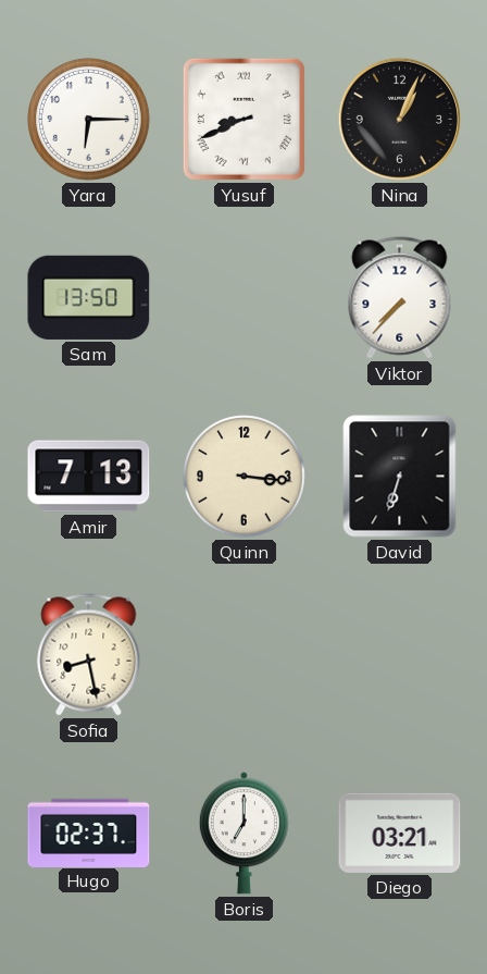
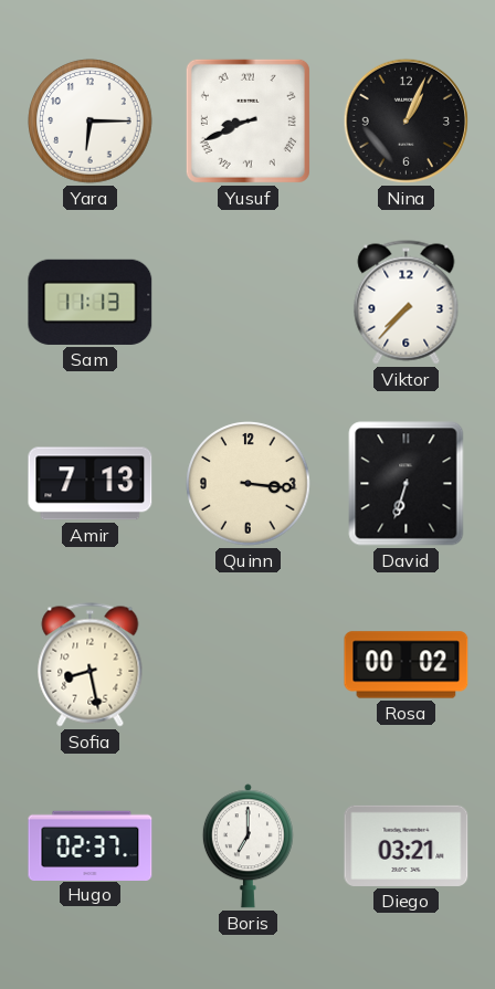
Sam: 13:50 -> 11:13
Rosa: none -> 00:02
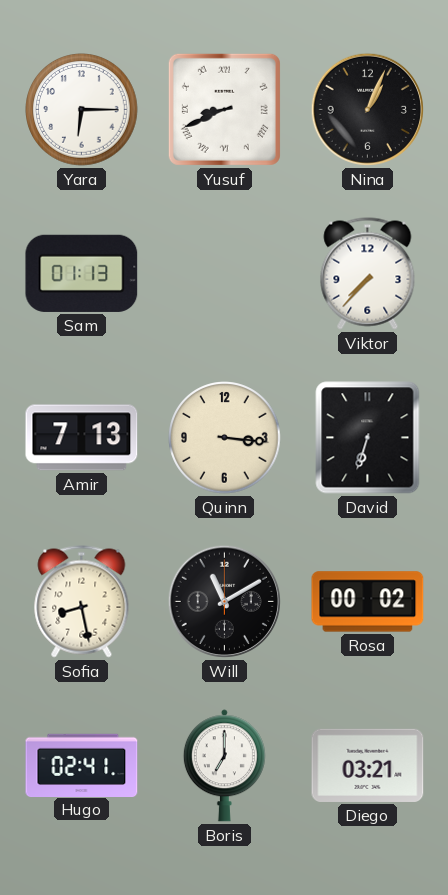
Sam: 11:13 -> 01:13
Will: none -> 11:10
Hugo: 02:37 -> 02:41
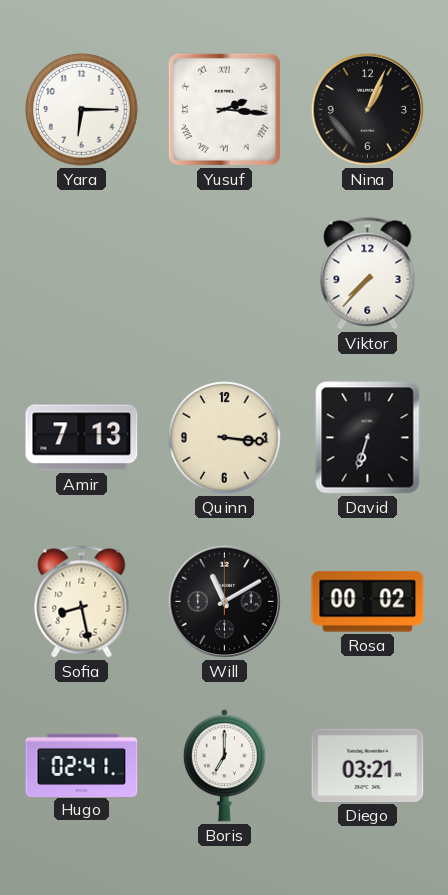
Yusuf: 8:41 -> 2:16
Sam: 01:13 -> none
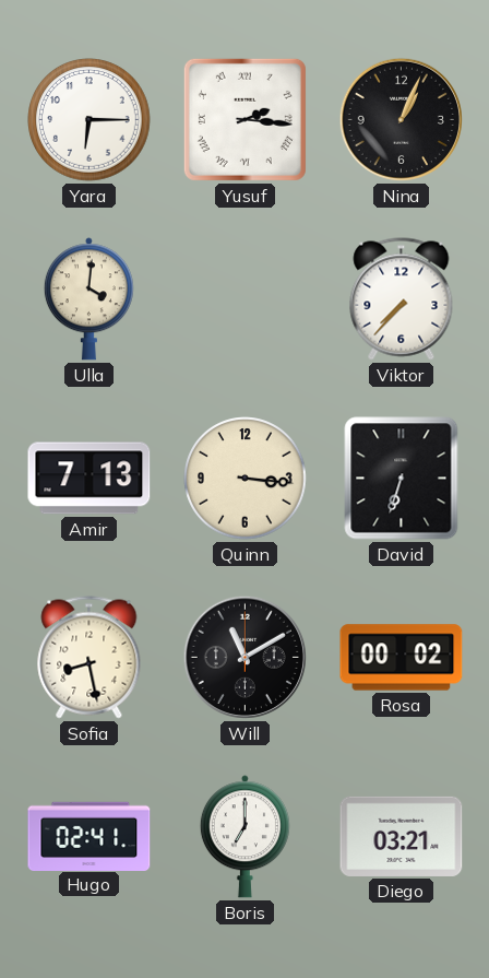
Ulla: none -> 4:01
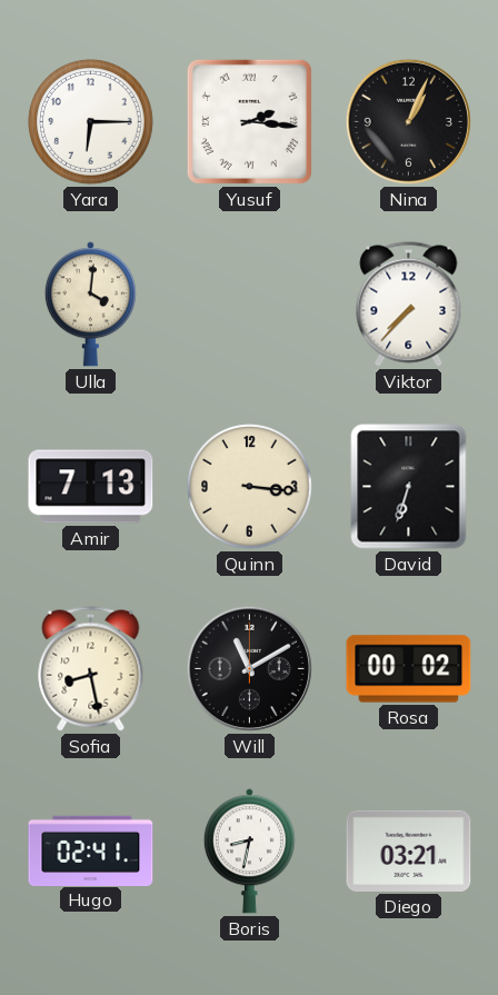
Boris: 7:00 -> 8:32
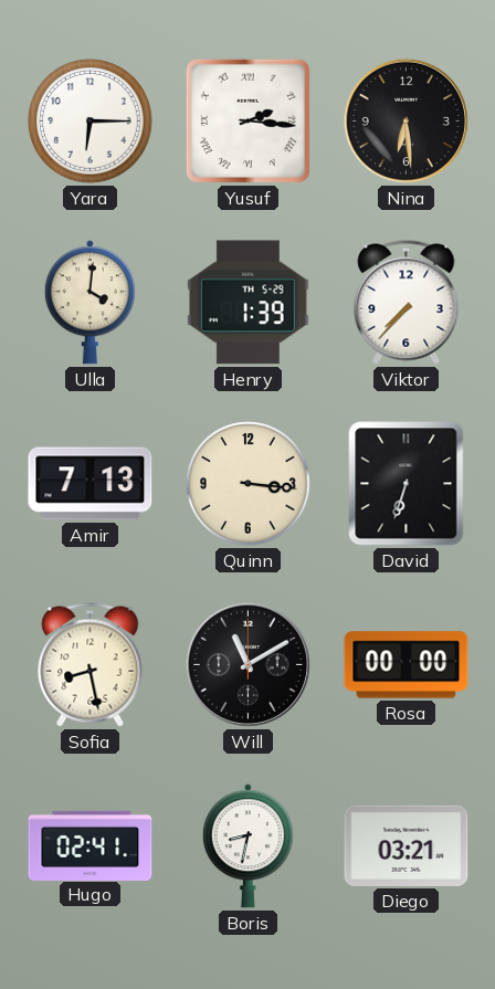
Nina: 1:04 -> 6:29
Henry: none -> 1:39
Rosa: 00:02 -> 00:00
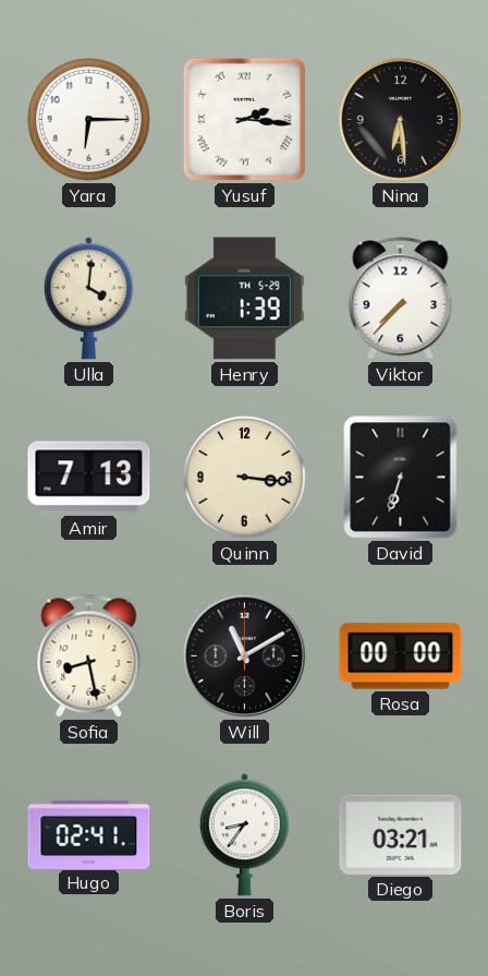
Boris: 8:32 -> 8:36
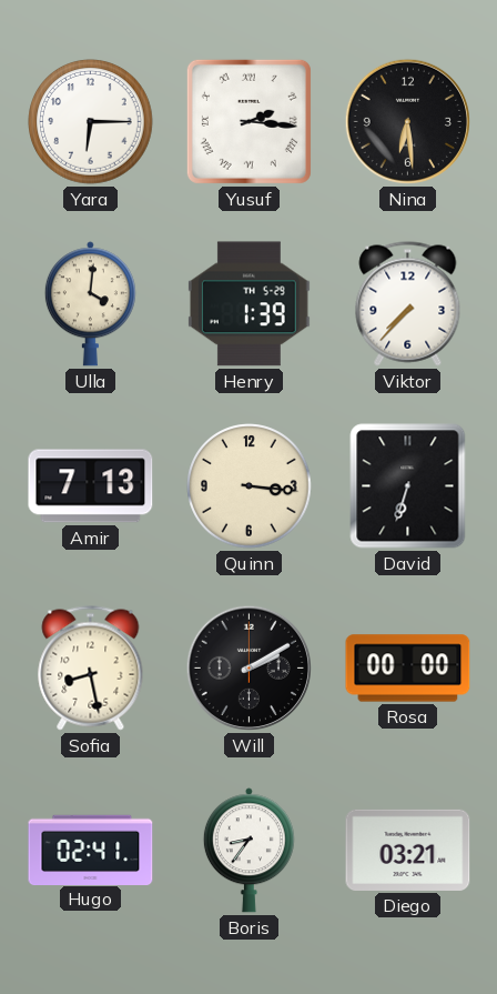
Will: 11:10 -> 2:10
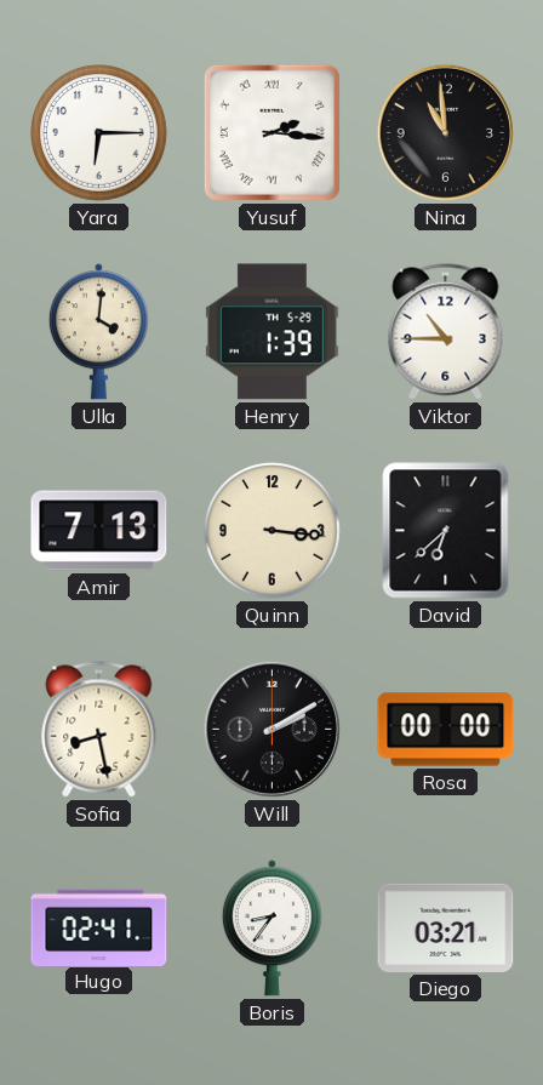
Nina: 6:29 -> 10:59
Viktor: 7:37 -> 10:45
David: 6:33 -> 6:38
